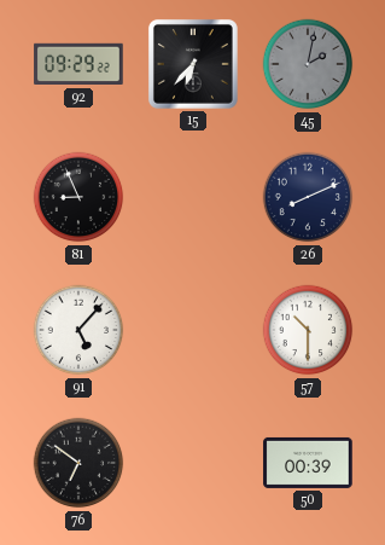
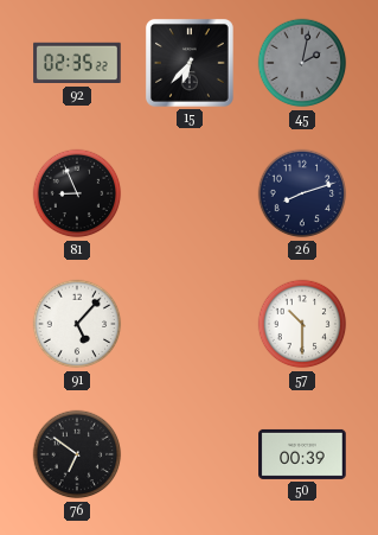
92: 09:29 -> 02:35
26: 8:11 -> 8:12
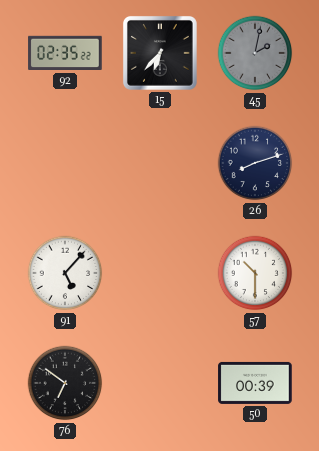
81: 8:56 -> none
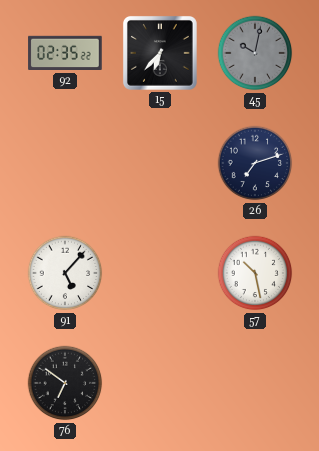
45: 2:02 -> 10:02
26: 8:12 -> 7:12
57: 10:30 -> 10:28
50: 00:39 -> none
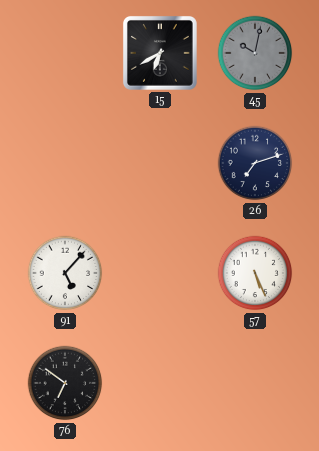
92: 02:35 -> none
15: 6:37 -> 6:40
57: 10:28 -> 5:26
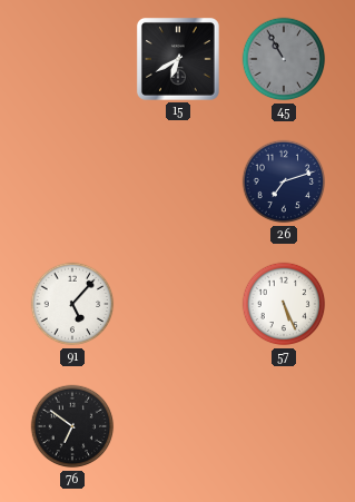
45: 10:02 -> 10:55
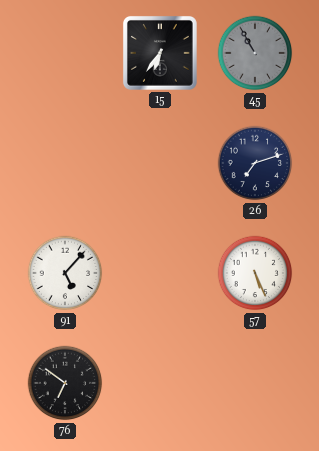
15: 6:40 -> 6:36
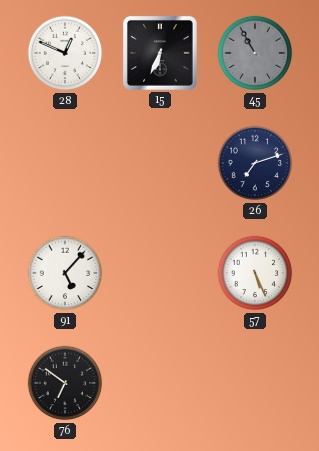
28: none -> 12:49
15: 6:36 -> 6:34
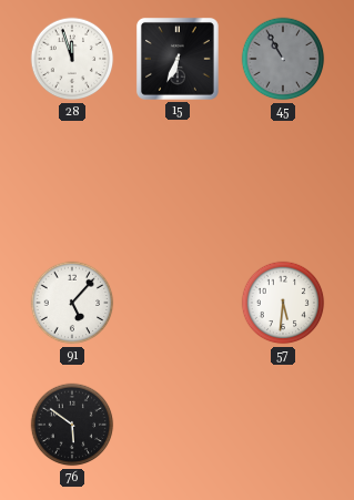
28: 12:49 -> 11:57
26: 7:12 -> none
57: 5:26 -> 5:31
76: 6:51 -> 5:51
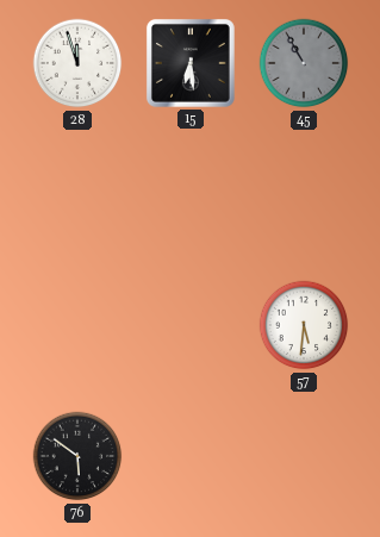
15: 6:34 -> 6:29
91: 5:07 -> none
